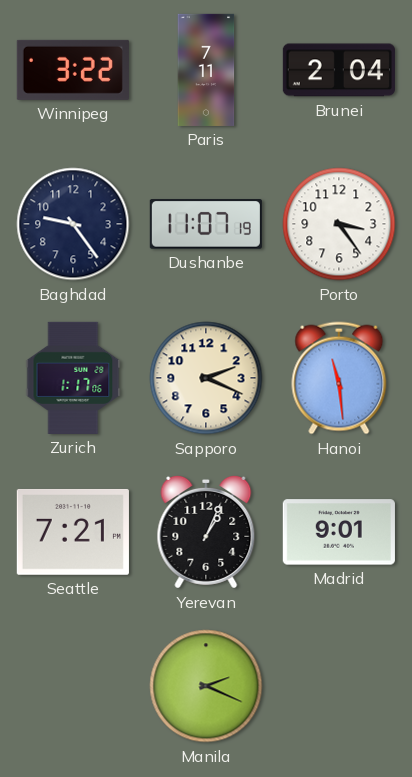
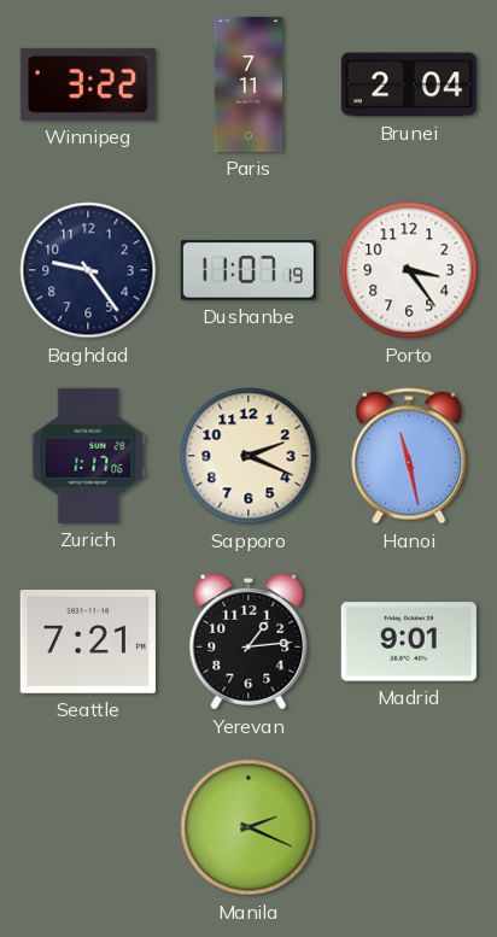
Hanoi: 11:29 -> 11:28
Yerevan: 1:04 -> 1:14
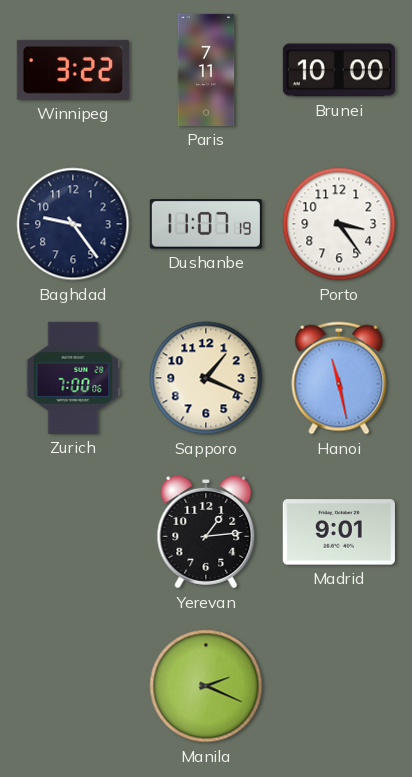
Brunei: 2:04 -> 10:00
Zurich: 1:17 -> 7:00
Sapporo: 2:19 -> 1:19
Seattle: 7:21 -> none
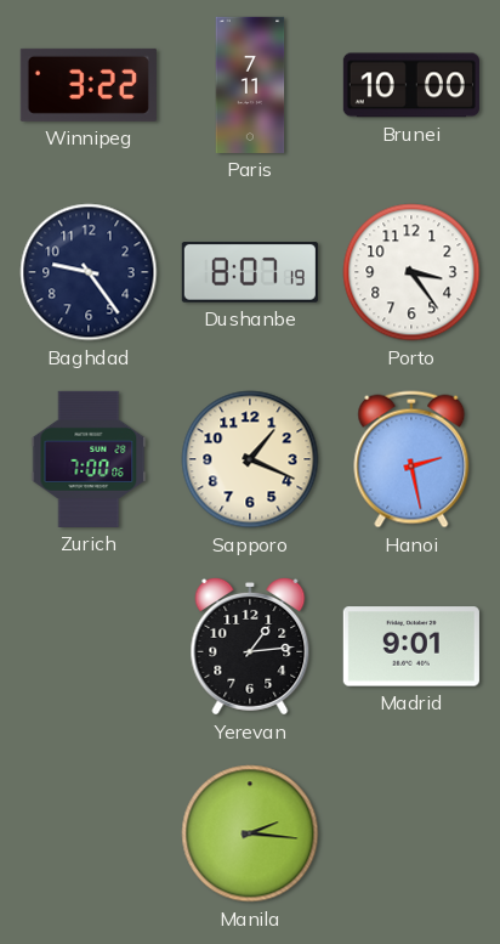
Dushanbe: 11:07 -> 8:07
Hanoi: 11:28 -> 2:28
Manila: 2:19 -> 2:16
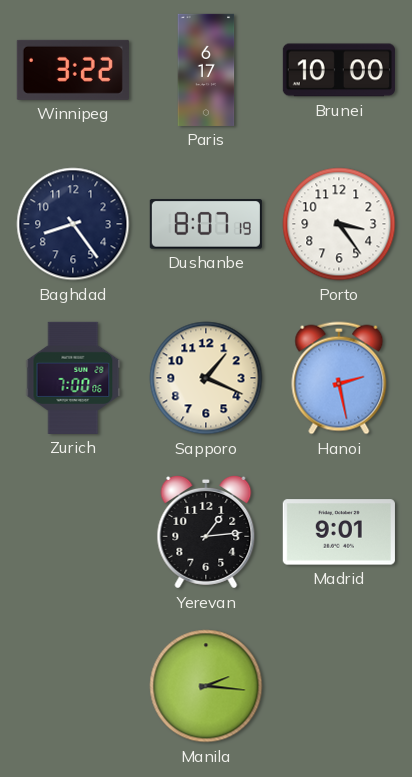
Paris: 7:11 -> 6:17
Baghdad: 9:24 -> 8:24
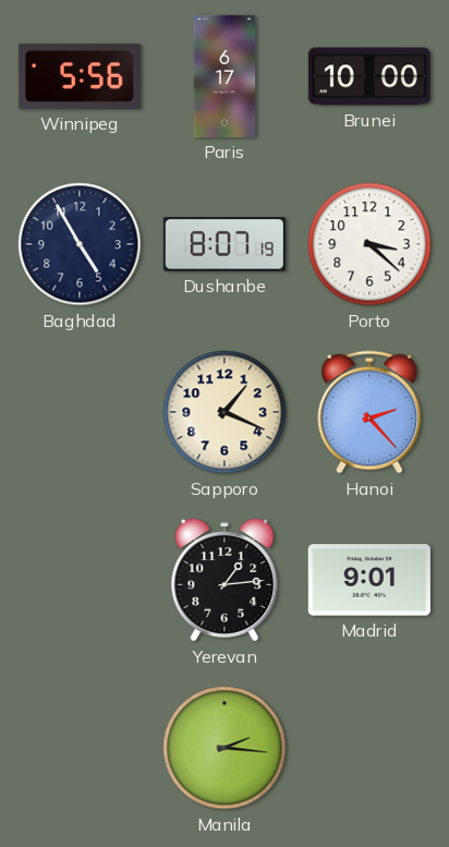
Winnipeg: 3:22 -> 5:56
Baghdad: 8:24 -> 4:55
Porto: 3:24 -> 3:22
Zurich: 7:00 -> none
Hanoi: 2:28 -> 2:23
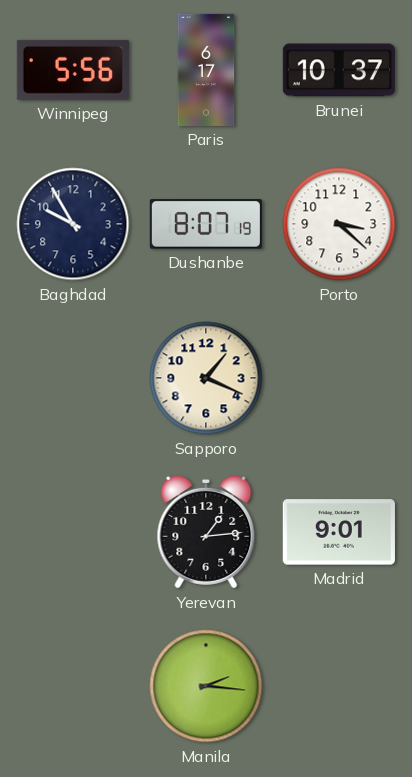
Brunei: 10:00 -> 10:37
Baghdad: 4:55 -> 9:55
Hanoi: 2:23 -> none
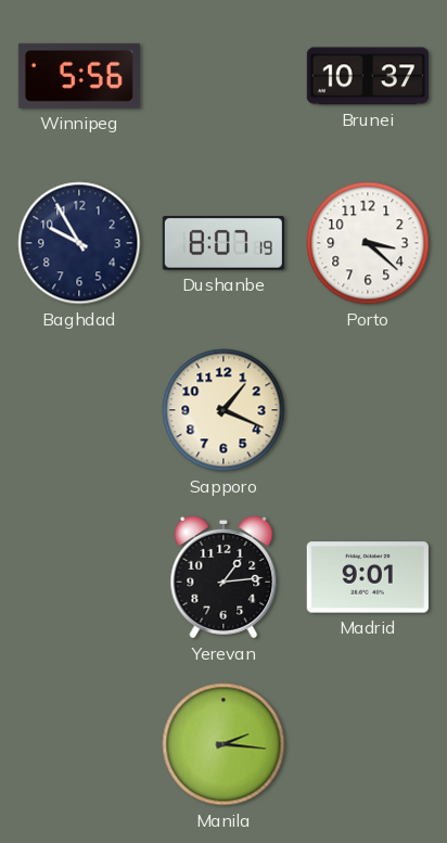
Paris: 6:17 -> none
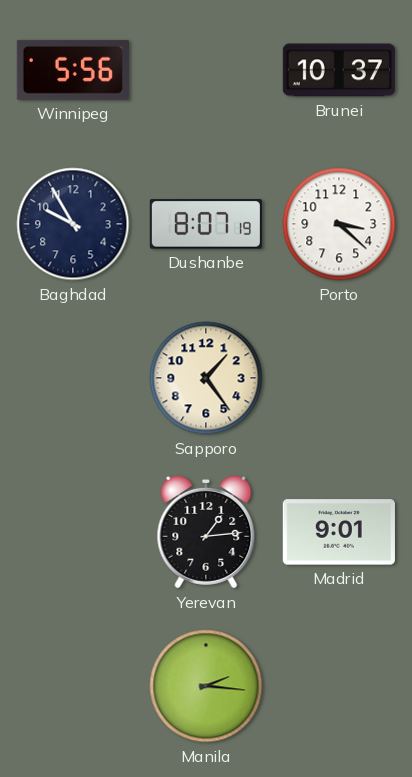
Sapporo: 1:19 -> 1:24
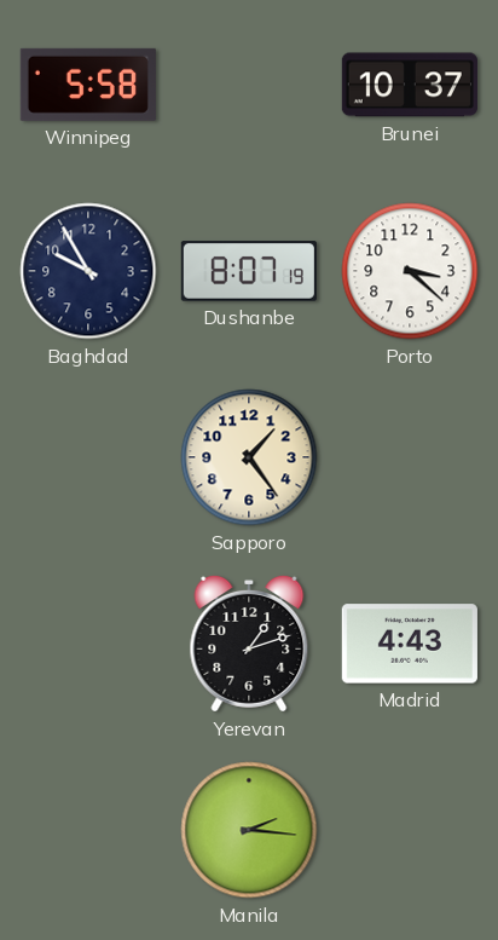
Winnipeg: 5:56 -> 5:58
Yerevan: 1:14 -> 1:12
Madrid: 9:01 -> 4:43
